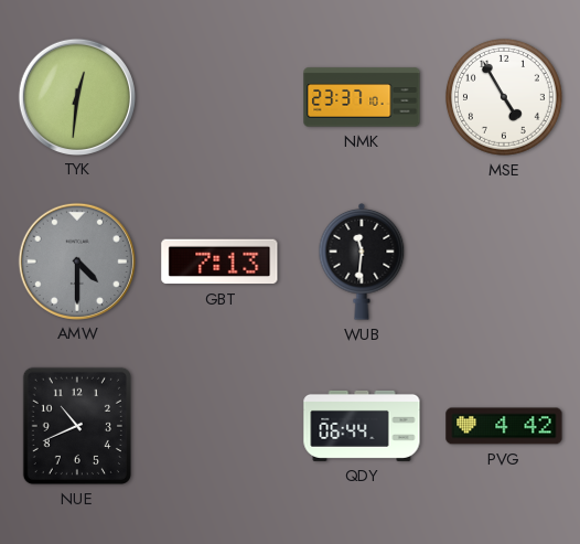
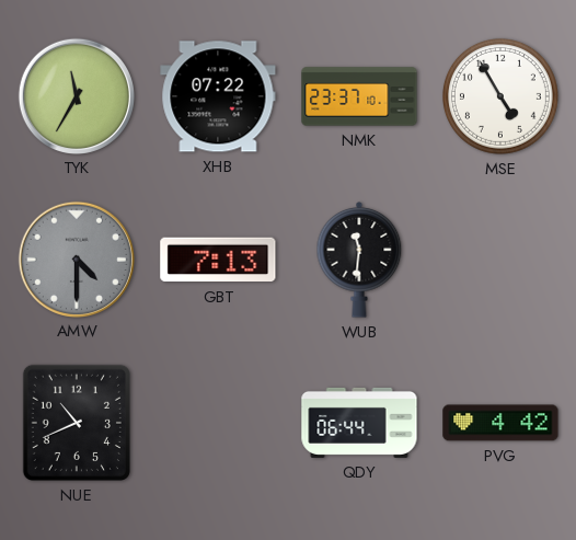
TYK: 12:31 -> 11:35
XHB: none -> 07:22
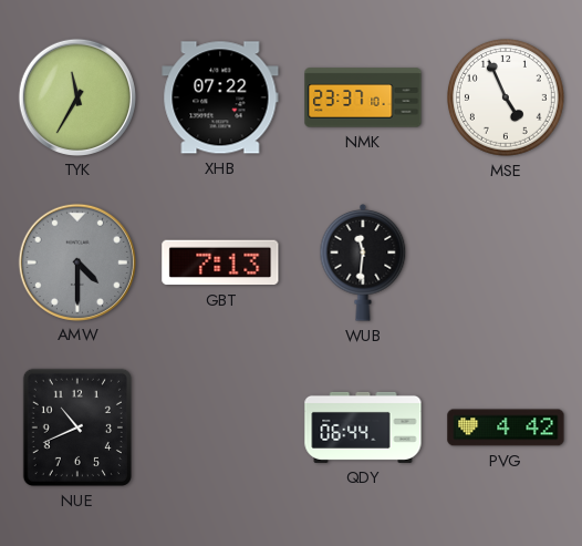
MSE: 4:55 -> 4:56
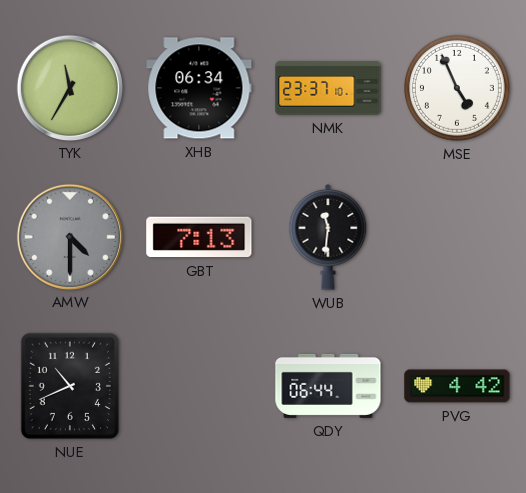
XHB: 07:22 -> 06:34
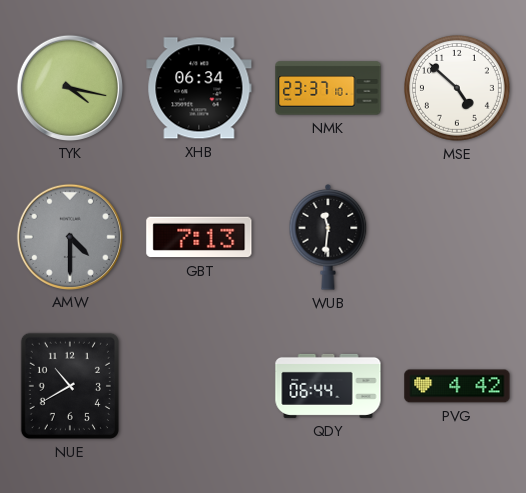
TYK: 11:35 -> 4:17
MSE: 4:56 -> 4:52
NUE: 10:41 -> 10:40
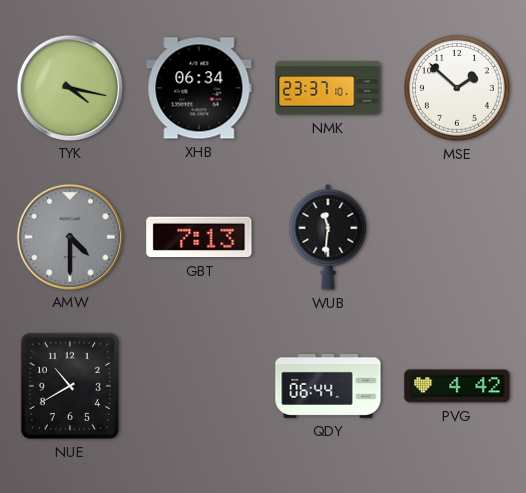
MSE: 4:52 -> 1:52
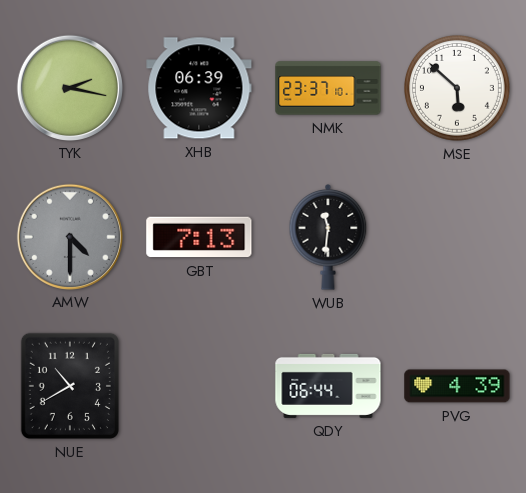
TYK: 4:17 -> 2:17
XHB: 06:34 -> 06:39
MSE: 1:52 -> 5:52
PVG: 4:42 -> 4:39
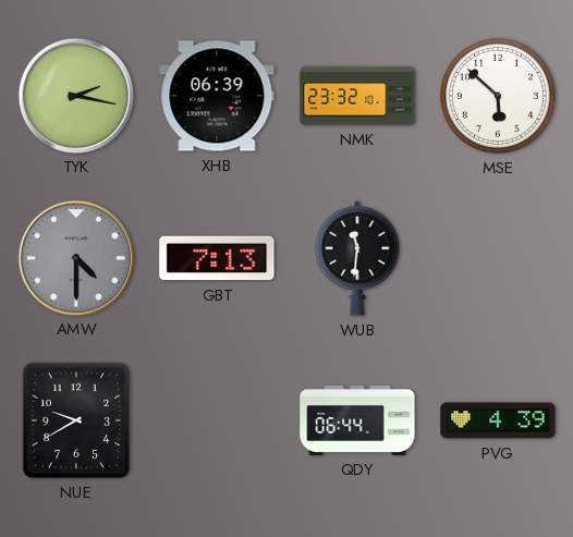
NMK: 23:37 -> 23:32
NUE: 10:40 -> 9:40
